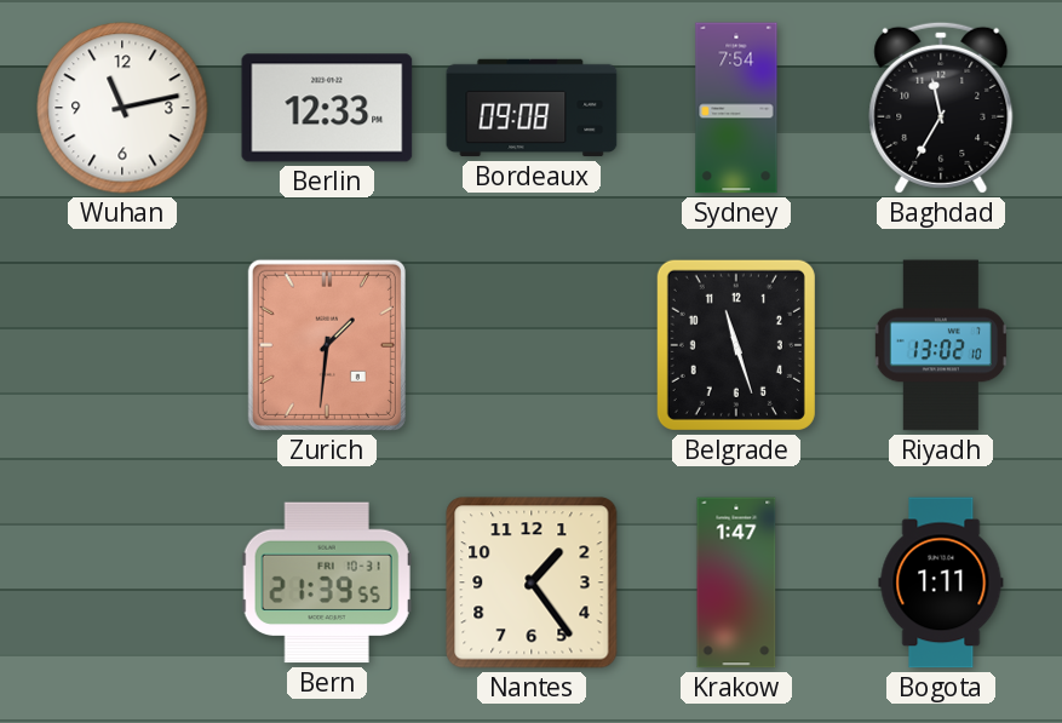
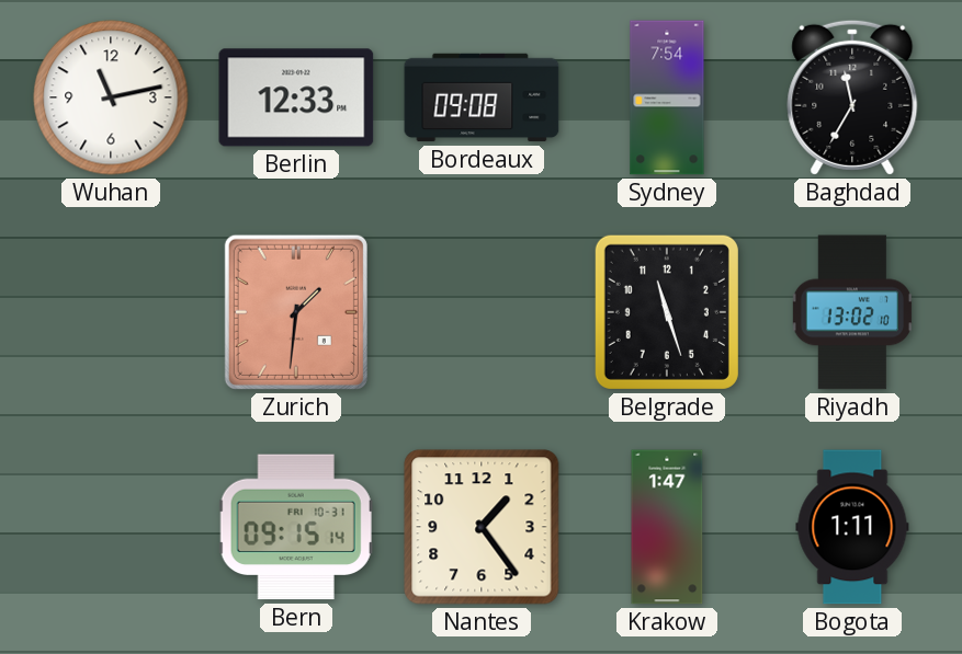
Bern: 21:39 -> 09:15
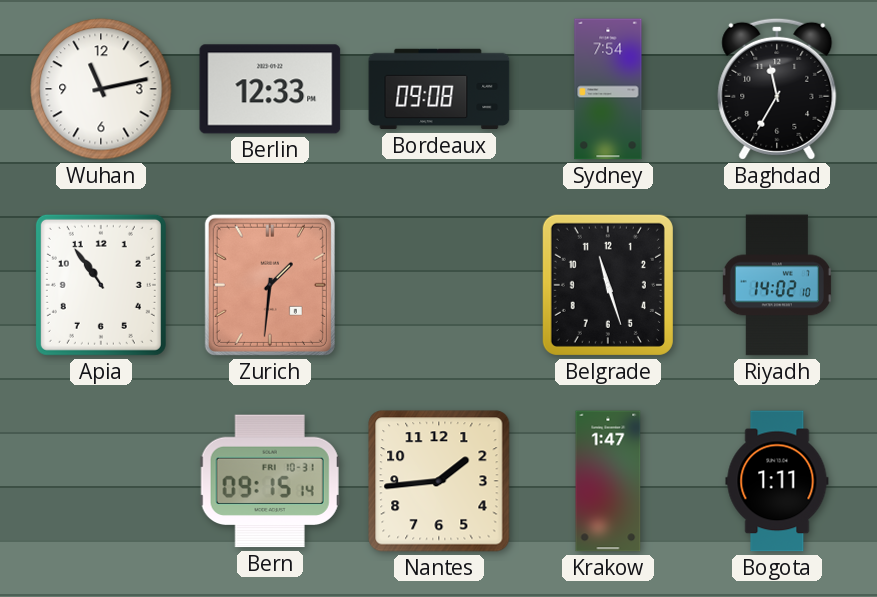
Apia: none -> 10:54
Riyadh: 13:02 -> 14:02
Nantes: 1:24 -> 1:44
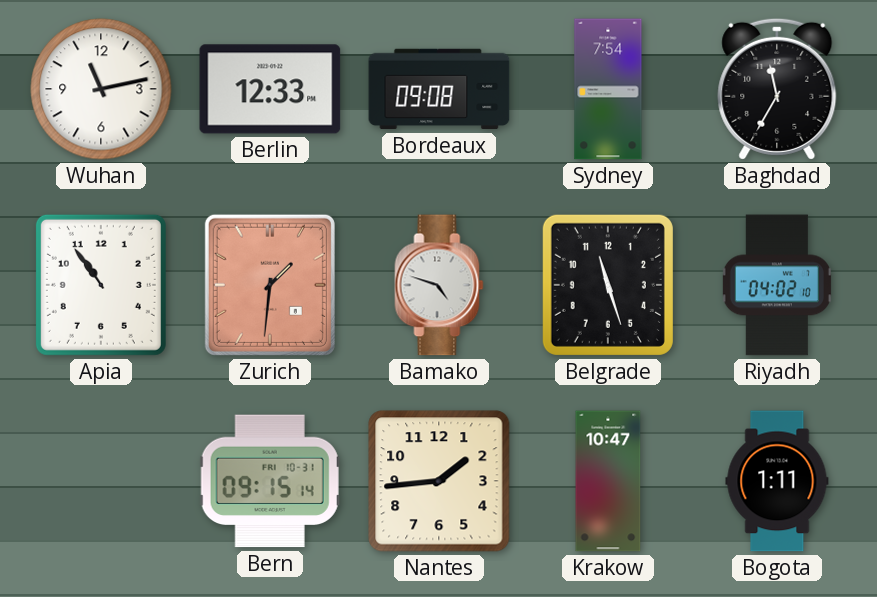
Bamako: none -> 4:48
Riyadh: 14:02 -> 04:02
Krakow: 1:47 -> 10:47
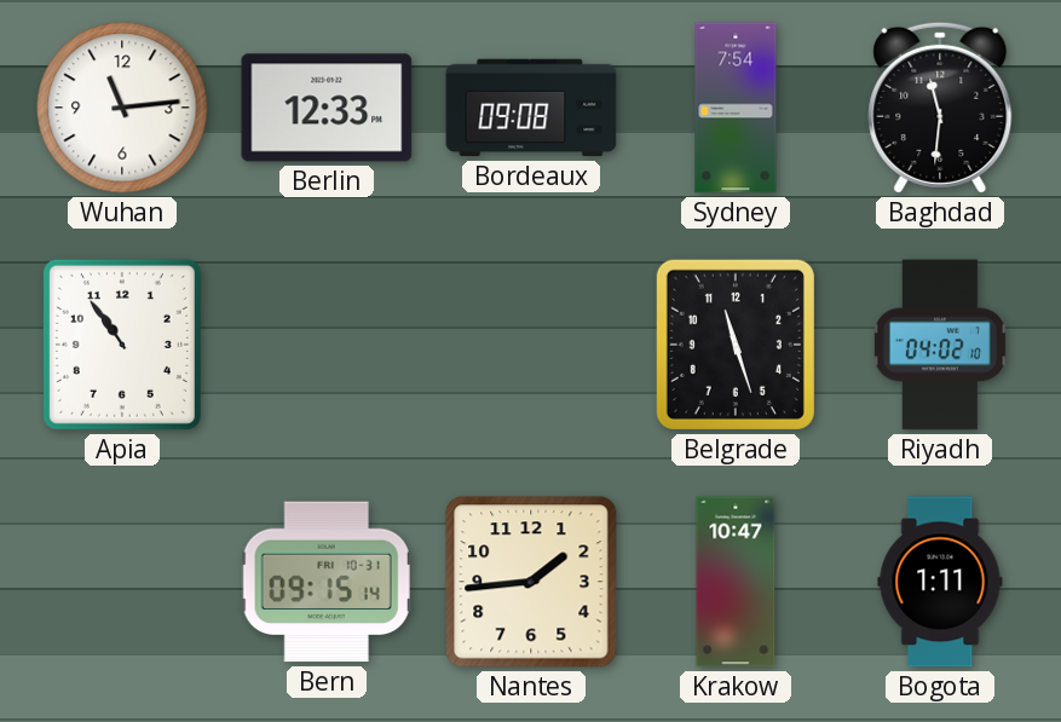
Wuhan: 11:13 -> 11:14
Baghdad: 11:35 -> 11:31
Zurich: 1:31 -> none
Bamako: 4:48 -> none
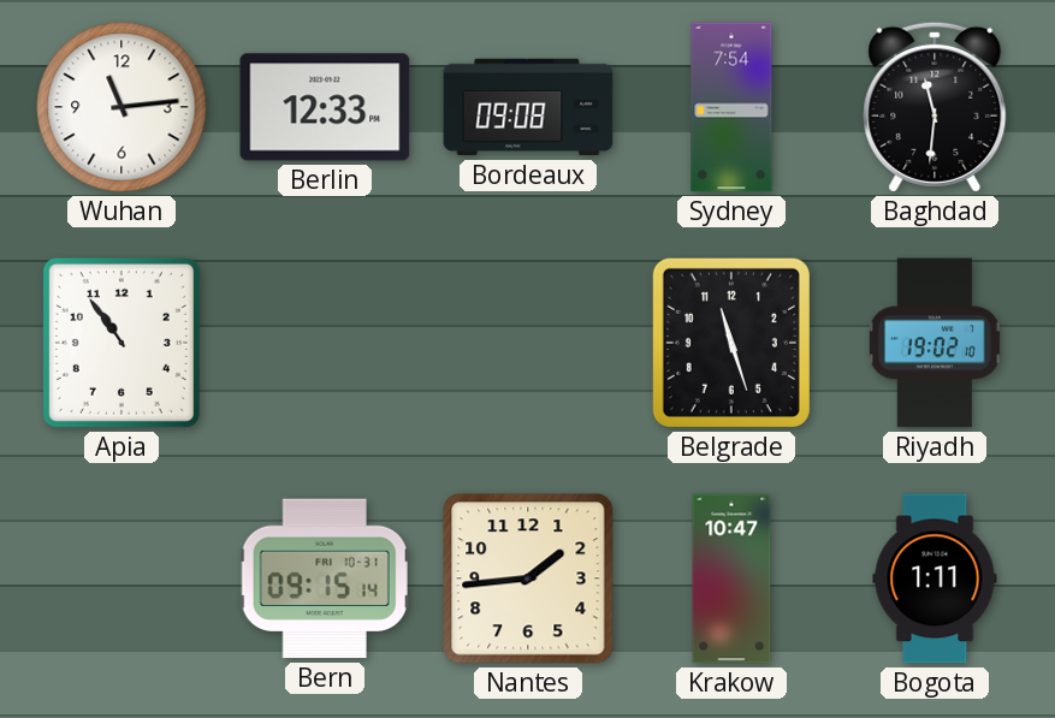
Riyadh: 04:02 -> 19:02
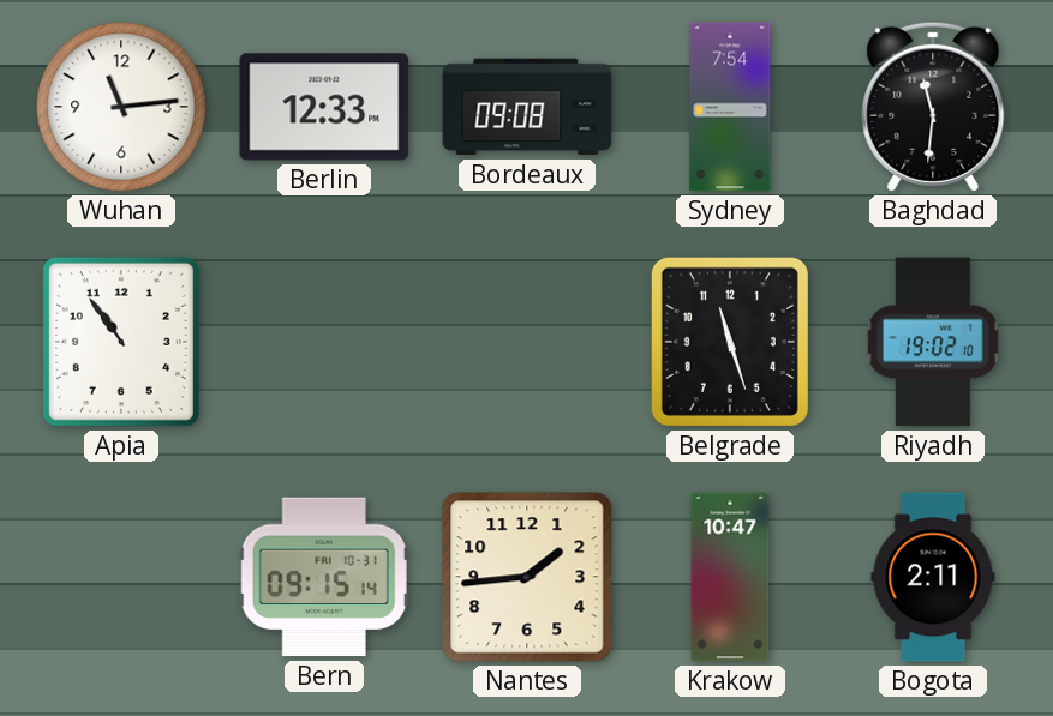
Bogota: 1:11 -> 2:11
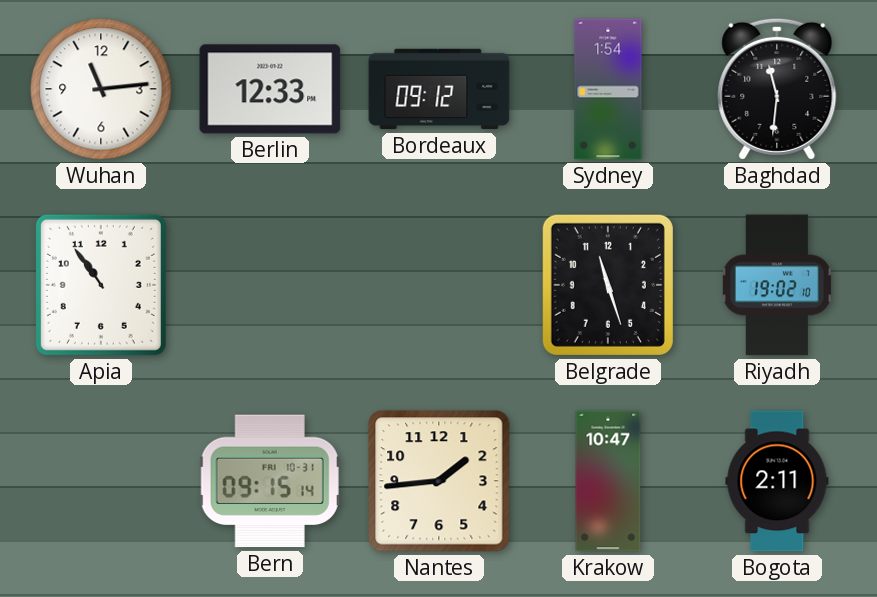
Bordeaux: 09:08 -> 09:12
Sydney: 7:54 -> 1:54
